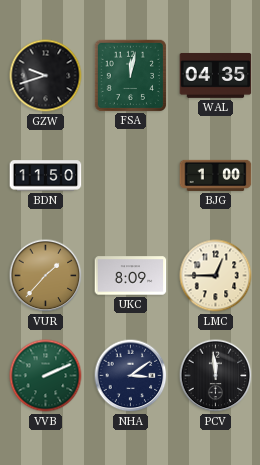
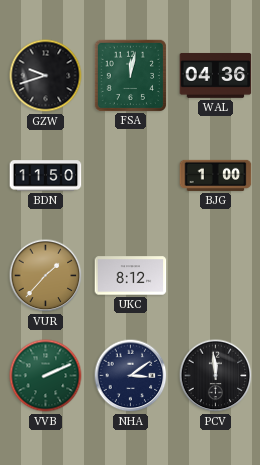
WAL: 04:35 -> 04:36
UKC: 8:09 -> 8:12
LMC: 12:45 -> none
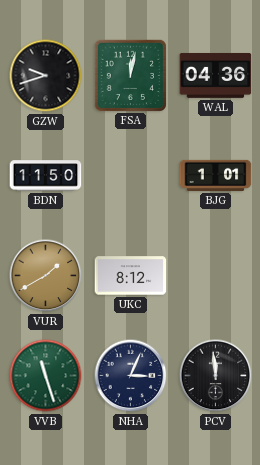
BJG: 1:00 -> 1:01
VUR: 1:37 -> 1:40
VVB: 2:11 -> 11:27
NHA: 3:09 -> 3:04
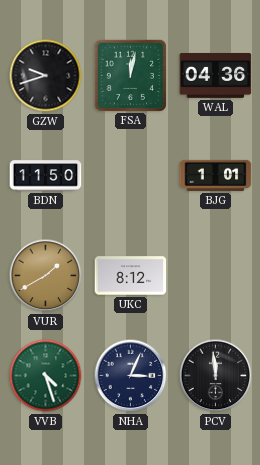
VVB: 11:27 -> 4:27
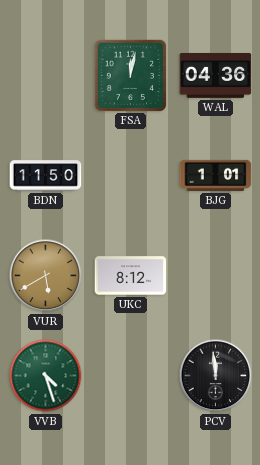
GZW: 9:42 -> none
VUR: 1:40 -> 5:40
NHA: 3:04 -> none
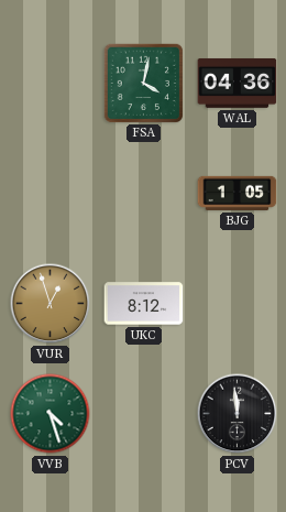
FSA: 12:02 -> 4:02
BDN: 11:50 -> none
BJG: 1:01 -> 1:05
VUR: 5:40 -> 12:57
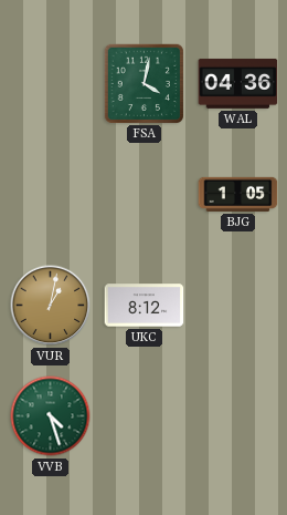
VUR: 12:57 -> 1:02
PCV: 11:59 -> none
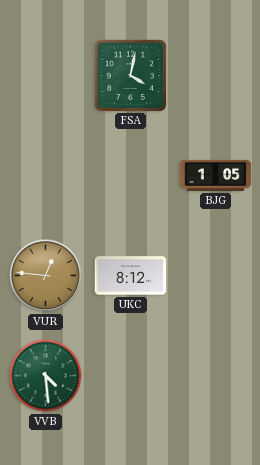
WAL: 04:36 -> none
VUR: 1:02 -> 12:46
VVB: 4:27 -> 4:29
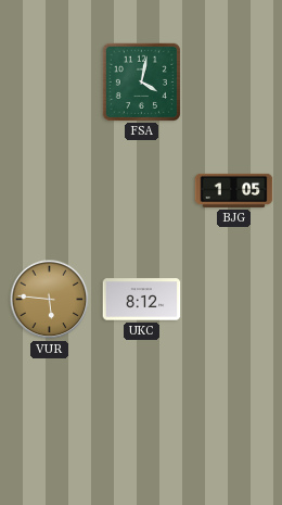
VUR: 12:46 -> 5:46
VVB: 4:29 -> none
